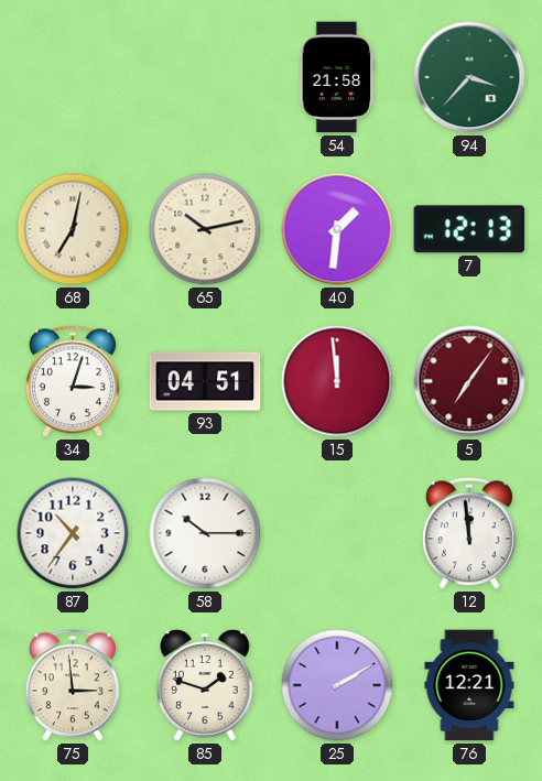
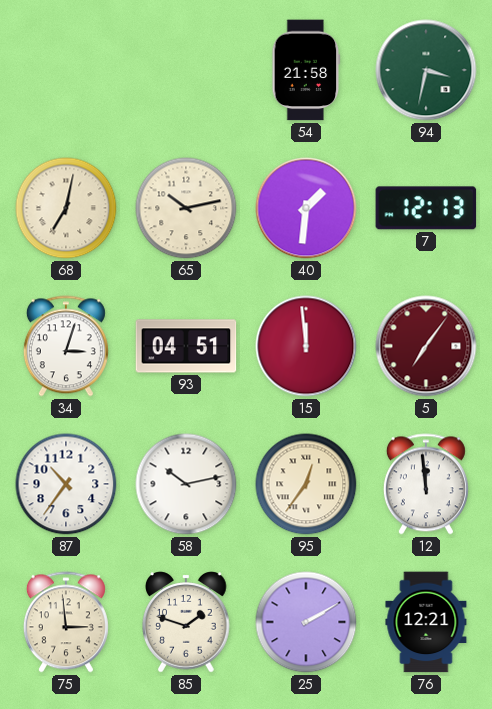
94: 3:37 -> 3:32
58: 10:15 -> 10:13
95: none -> 12:36
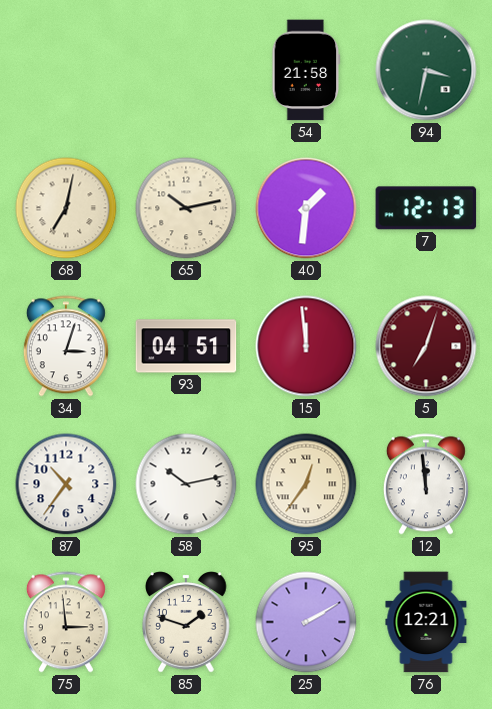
5: 7:06 -> 7:03
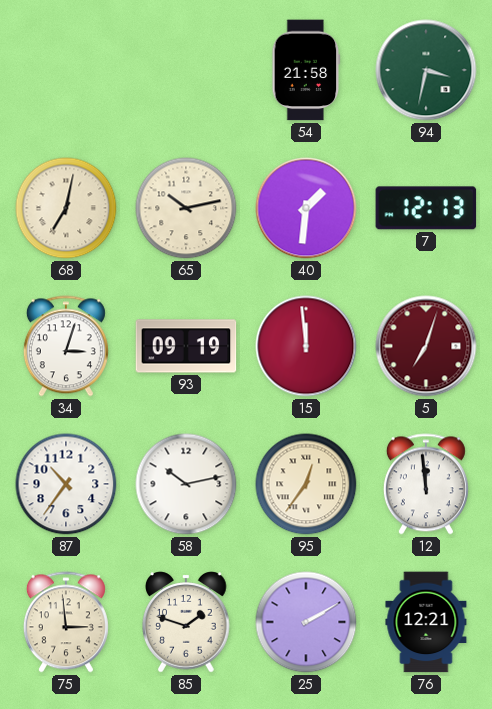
93: 04:51 -> 09:19
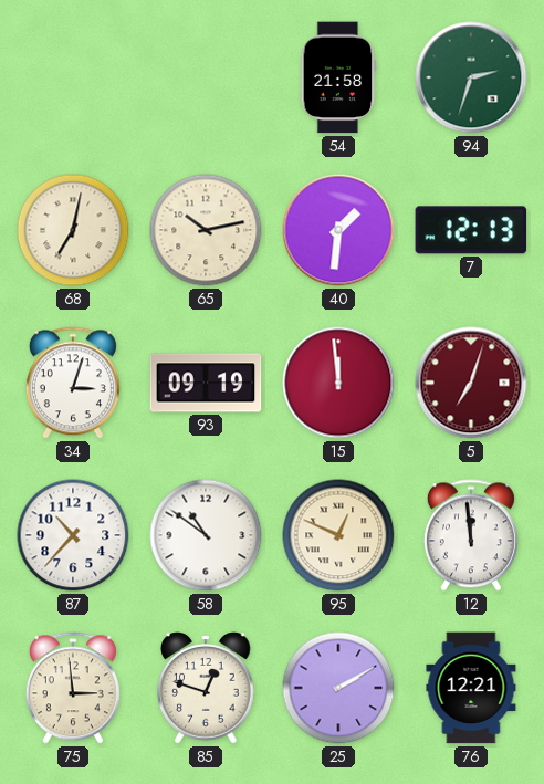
94: 3:32 -> 2:33
87: 10:36 -> 10:37
58: 10:13 -> 10:51
95: 12:36 -> 12:49
85: 1:48 -> 12:48
